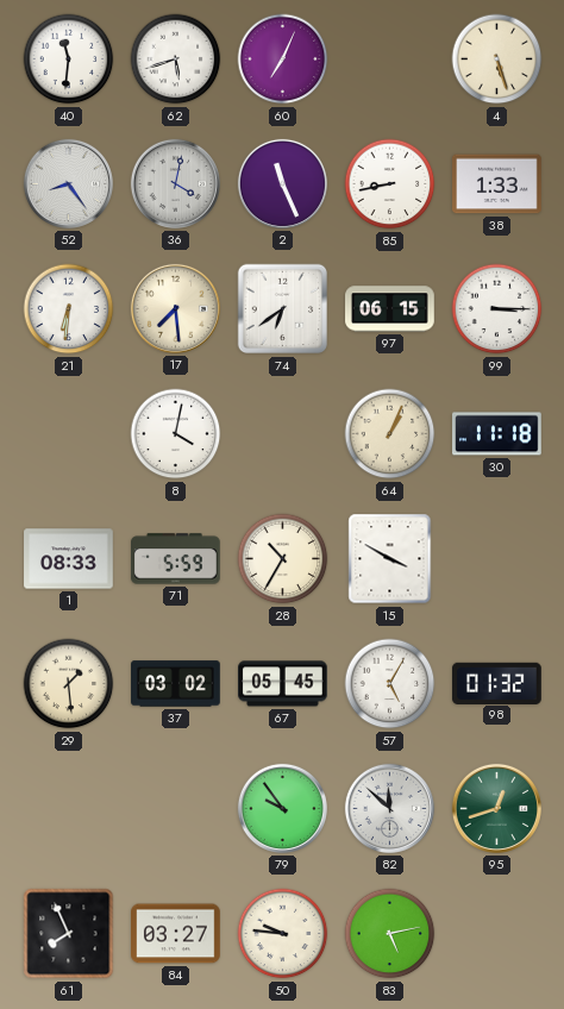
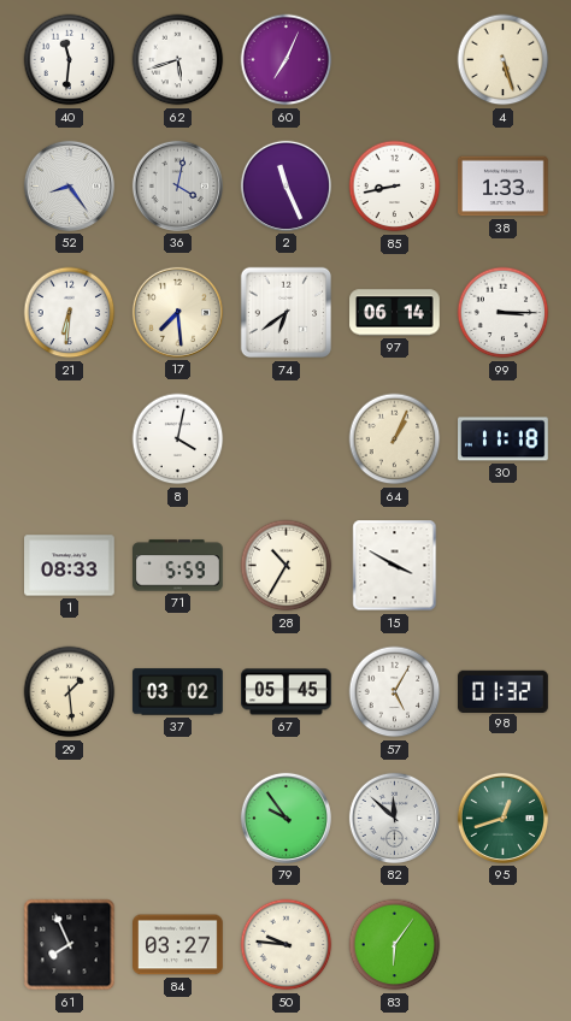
97: 06:15 -> 06:14
83: 5:13 -> 6:06
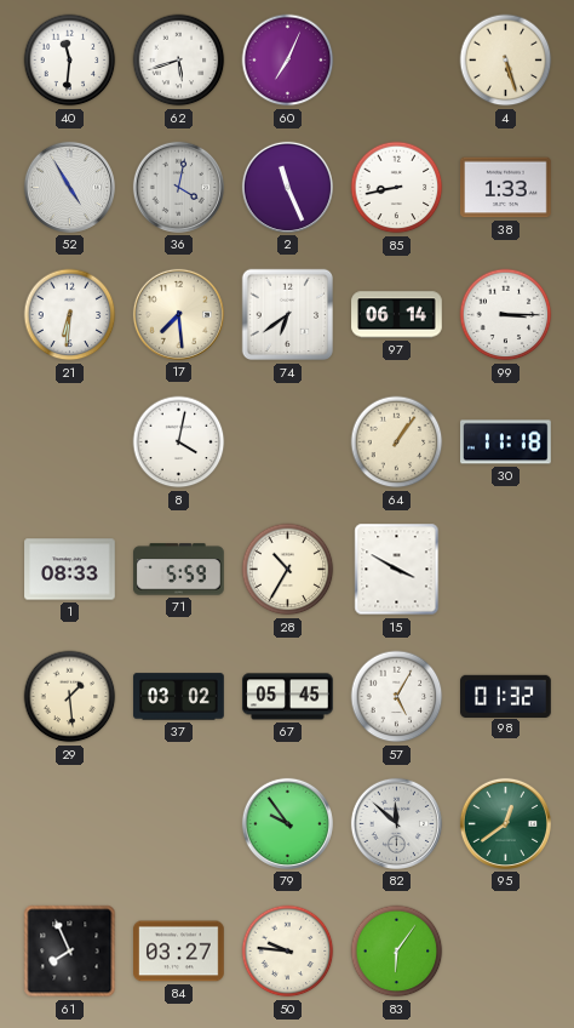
52: 8:24 -> 4:55
64: 1:04 -> 1:06
95: 12:42 -> 12:39
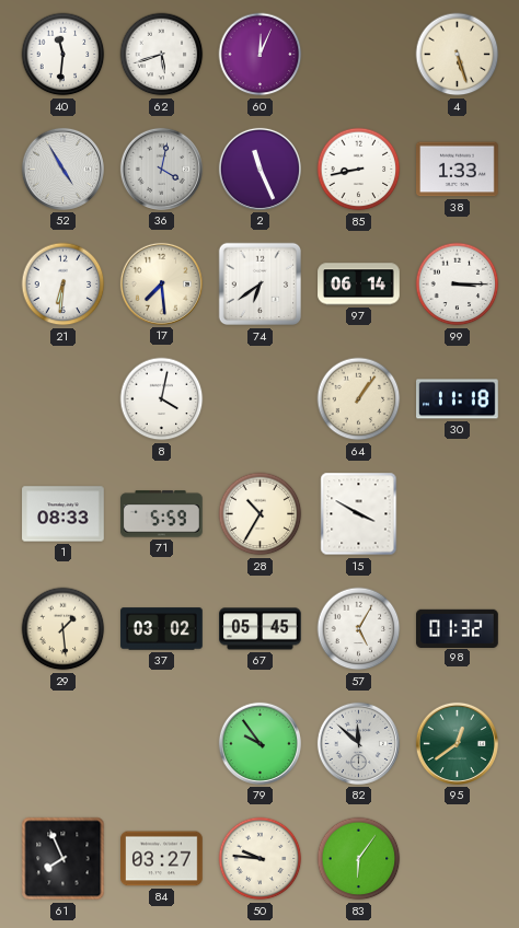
60: 7:04 -> 12:04
